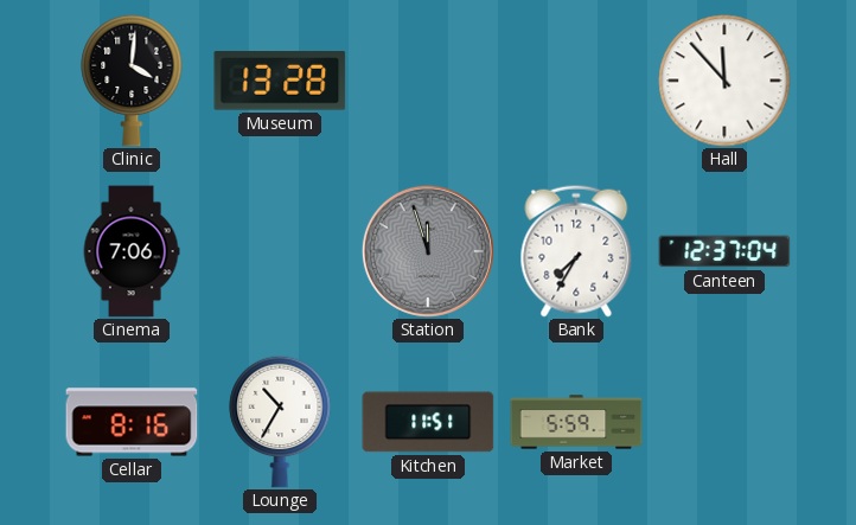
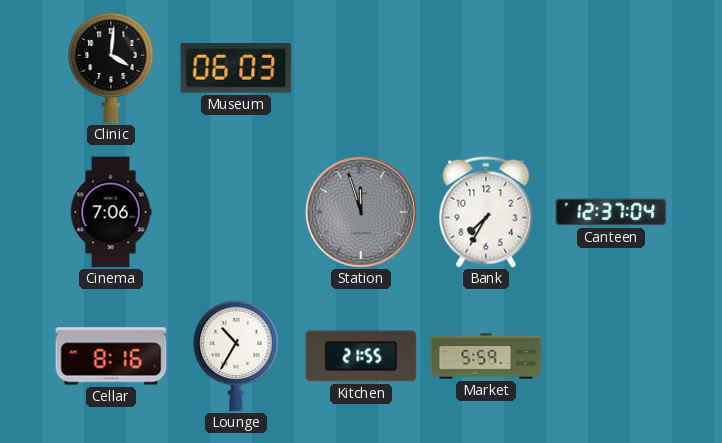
Museum: 13:28 -> 06:03
Hall: 11:53 -> none
Kitchen: 11:51 -> 21:55
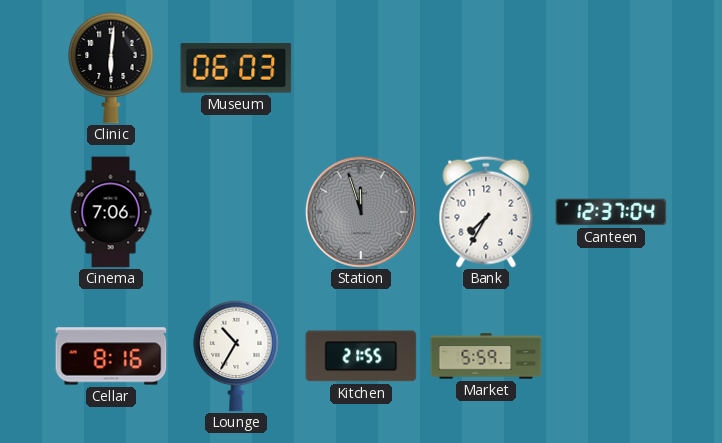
Clinic: 4:01 -> 6:01
